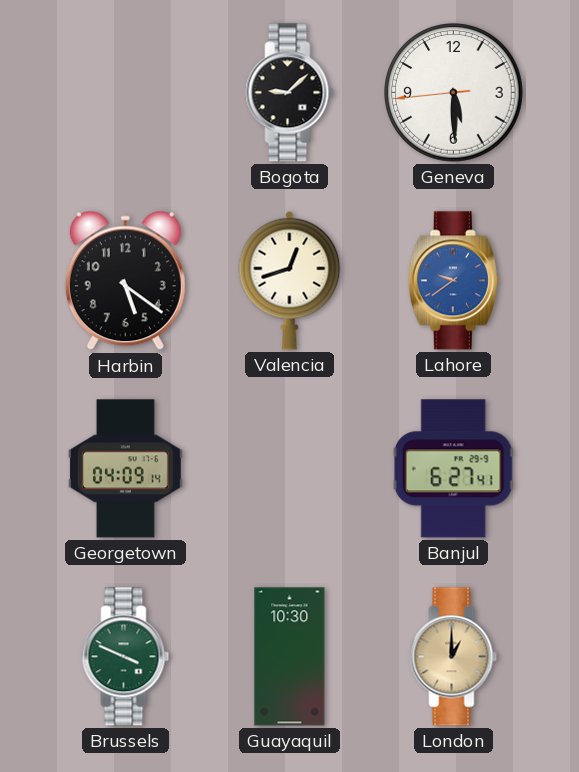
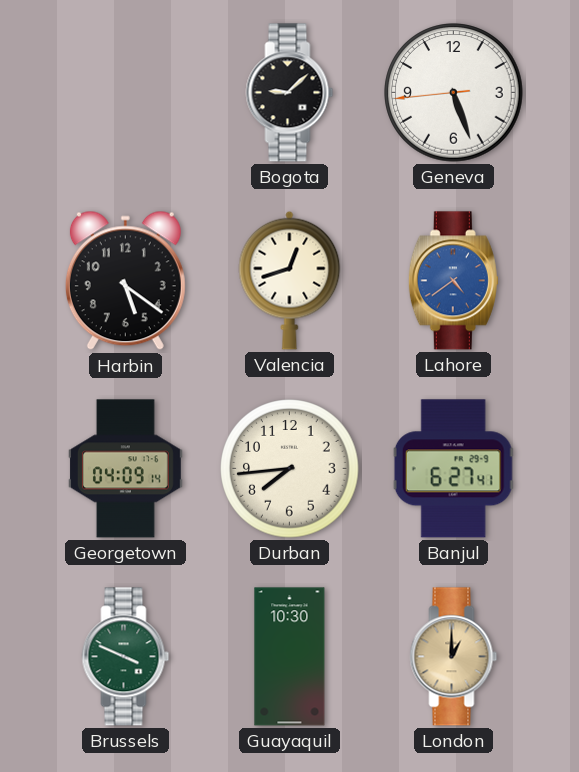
Geneva: 5:29 -> 5:26
Lahore: 9:39 -> 4:39
Durban: none -> 7:44
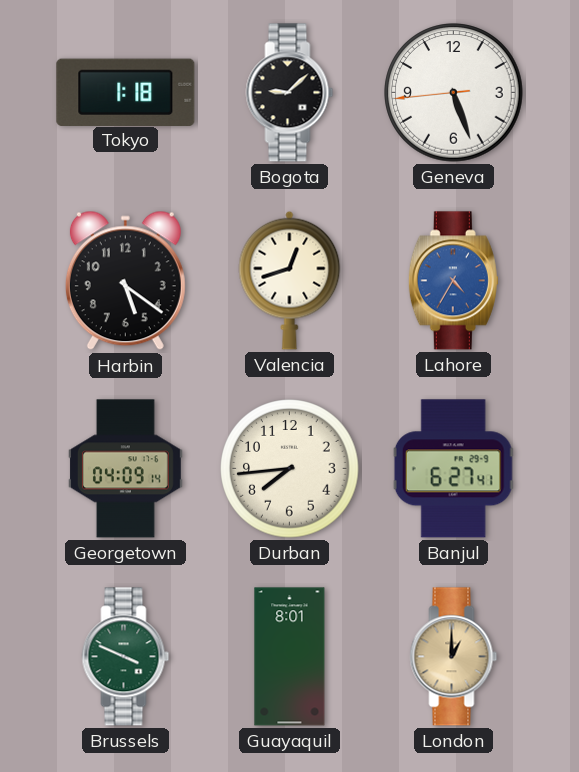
Tokyo: none -> 1:18
Lahore: 4:39 -> 4:35
Guayaquil: 10:30 -> 8:01
